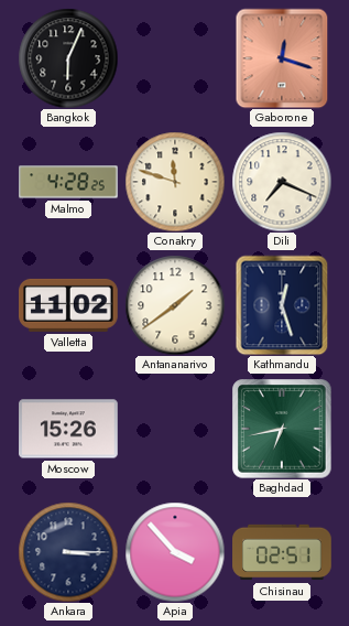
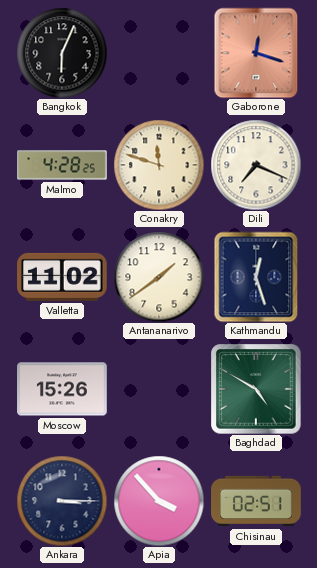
Baghdad: 6:43 -> 4:50
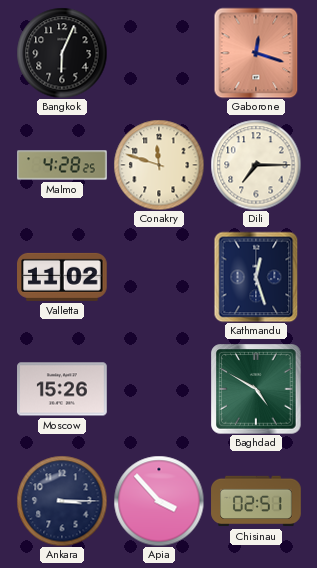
Dili: 7:19 -> 7:15
Antananarivo: 1:39 -> none
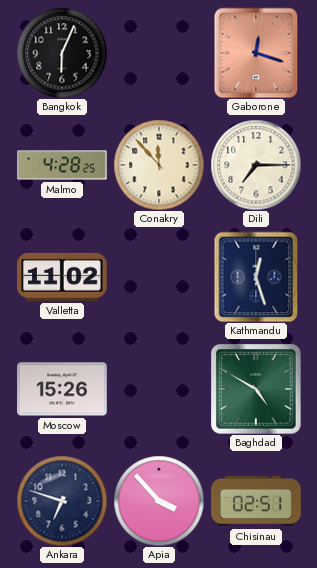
Conakry: 11:48 -> 11:53
Ankara: 3:15 -> 6:48
